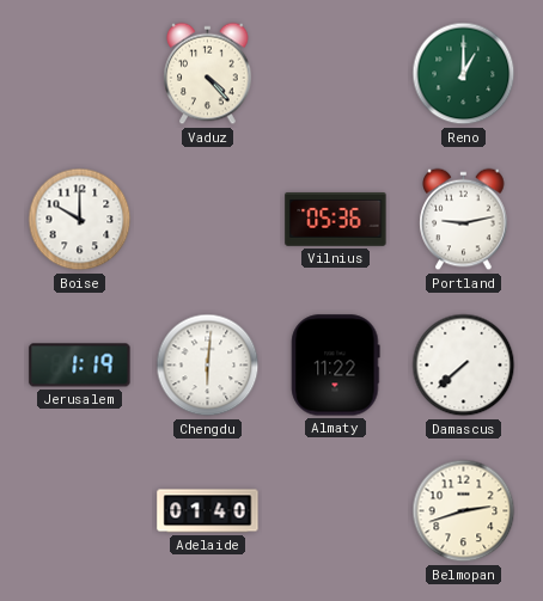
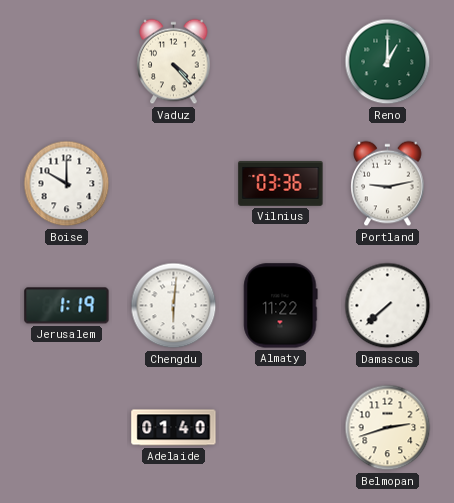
Vilnius: 05:36 -> 03:36
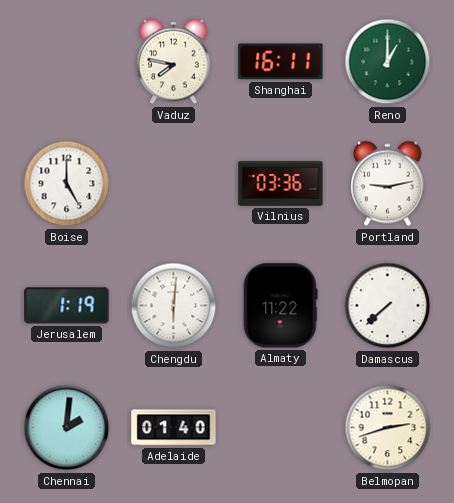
Vaduz: 4:23 -> 7:47
Shanghai: none -> 16:11
Boise: 10:00 -> 5:00
Chennai: none -> 2:01
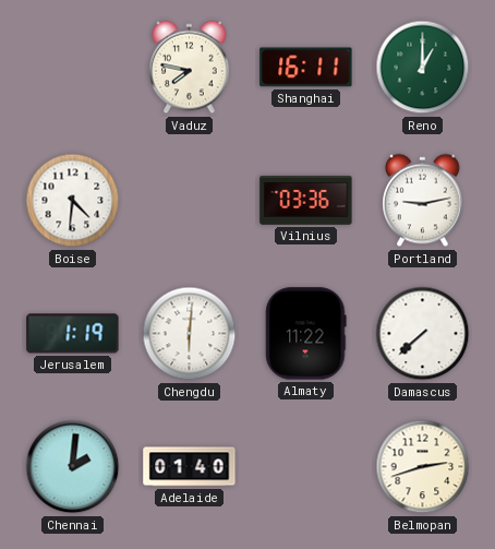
Boise: 5:00 -> 4:31
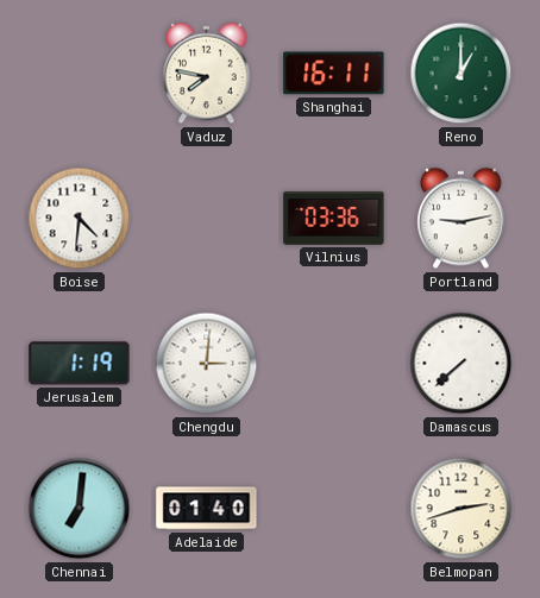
Chengdu: 6:01 -> 3:01
Almaty: 11:22 -> none
Chennai: 2:01 -> 7:01
